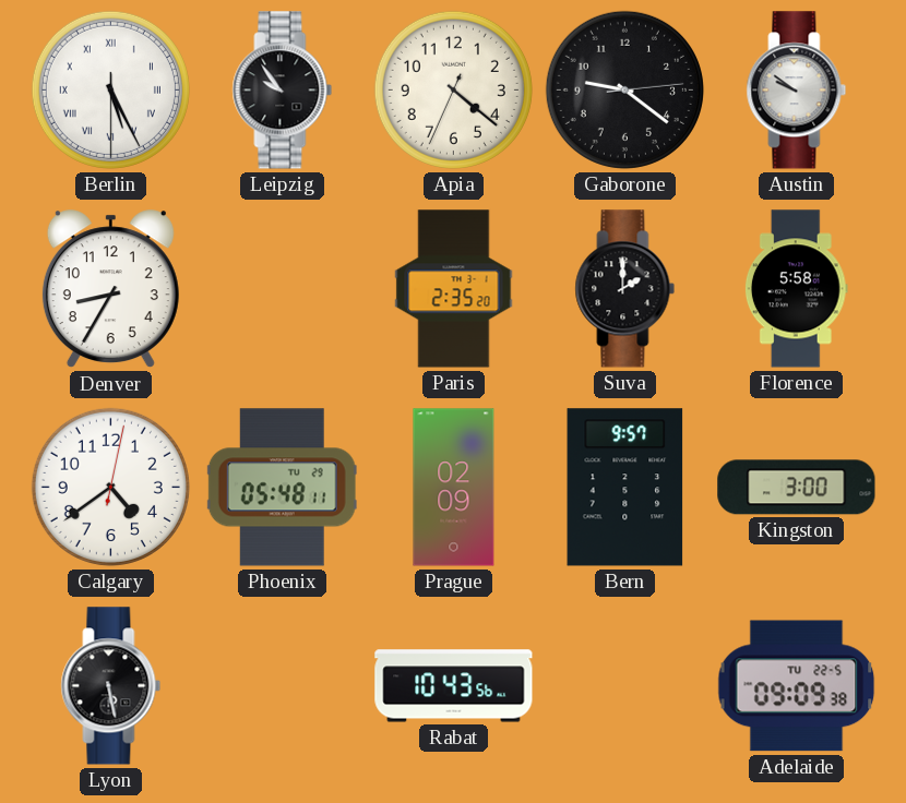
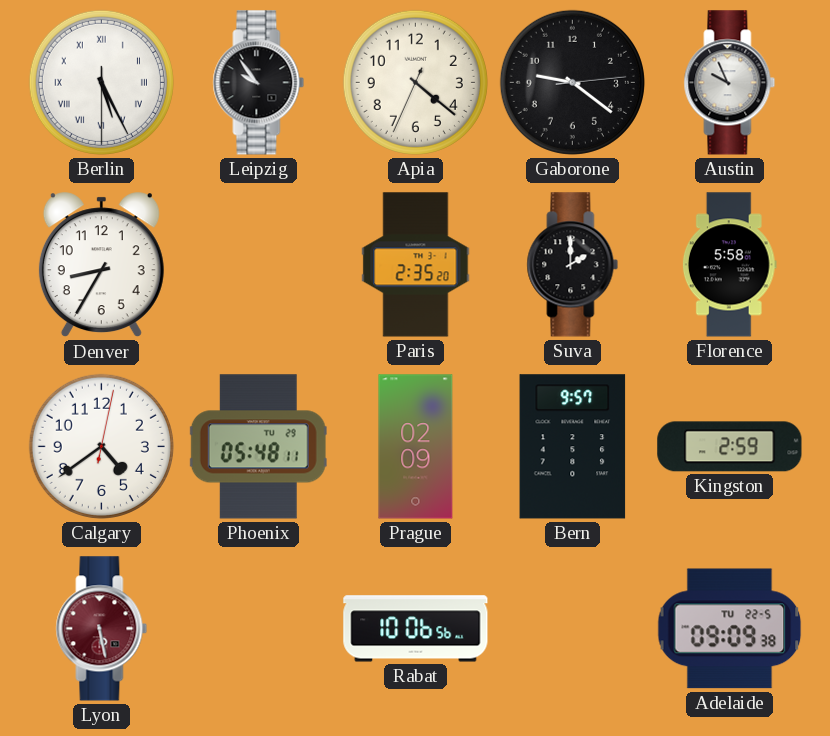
Austin: 9:51 -> 9:56
Kingston: 3:00 -> 2:59
Lyon dial: black -> burgundy
Rabat: 10:43 -> 10:06
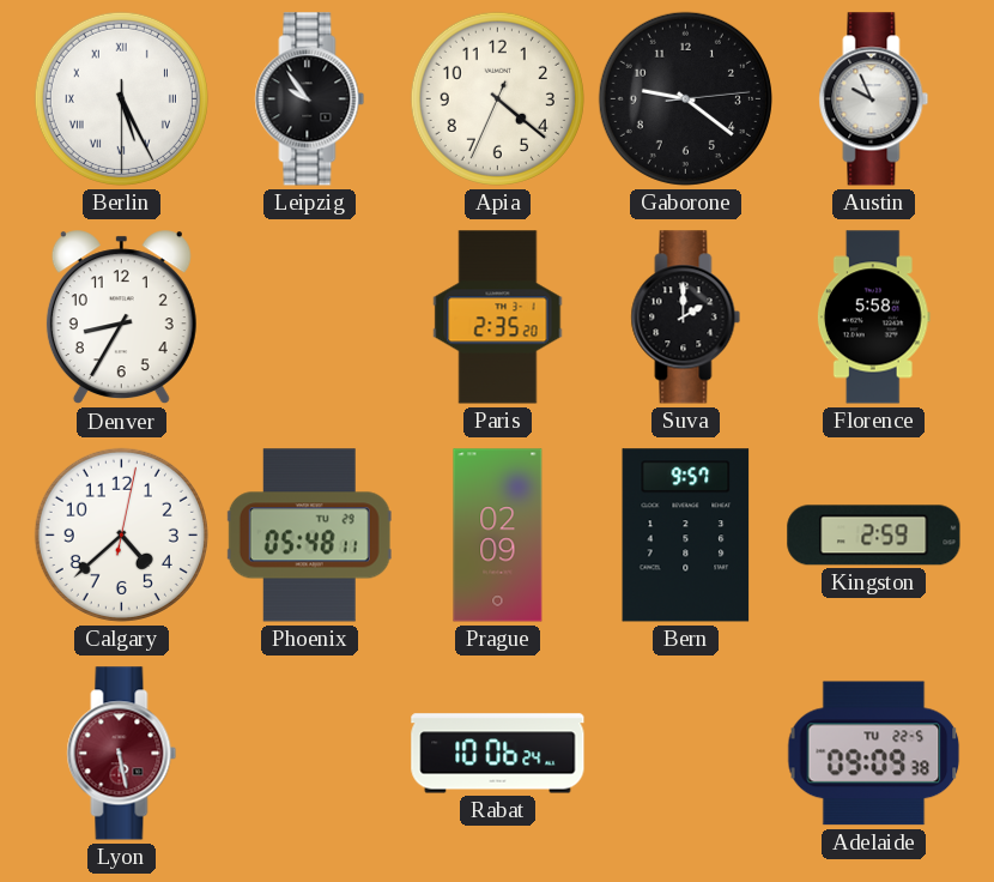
Calgary: 4:39 -> 4:38
Rabat: 10:06:56 -> 10:06:24
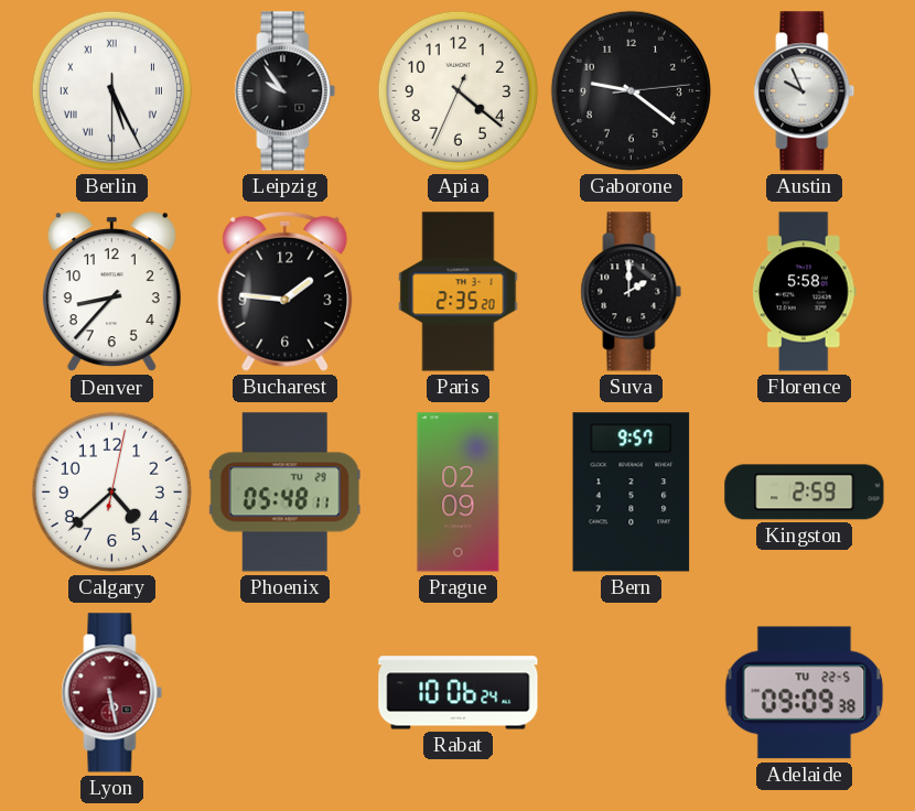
Denver: 8:35 -> 8:37
Bucharest: none -> 1:46
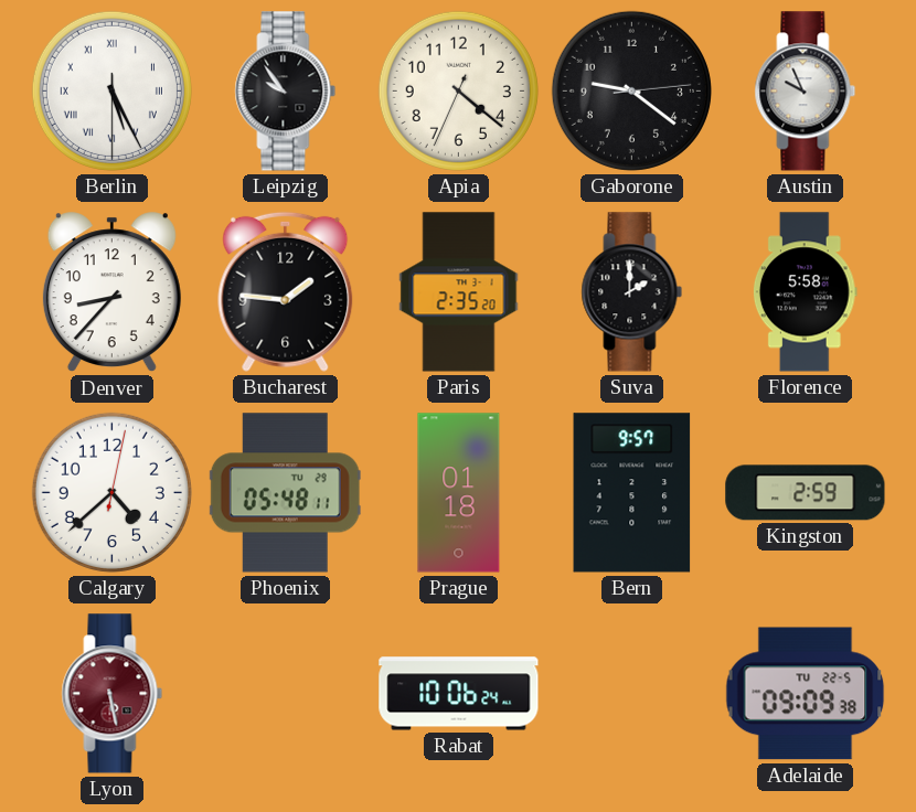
Prague: 02:09 -> 01:18
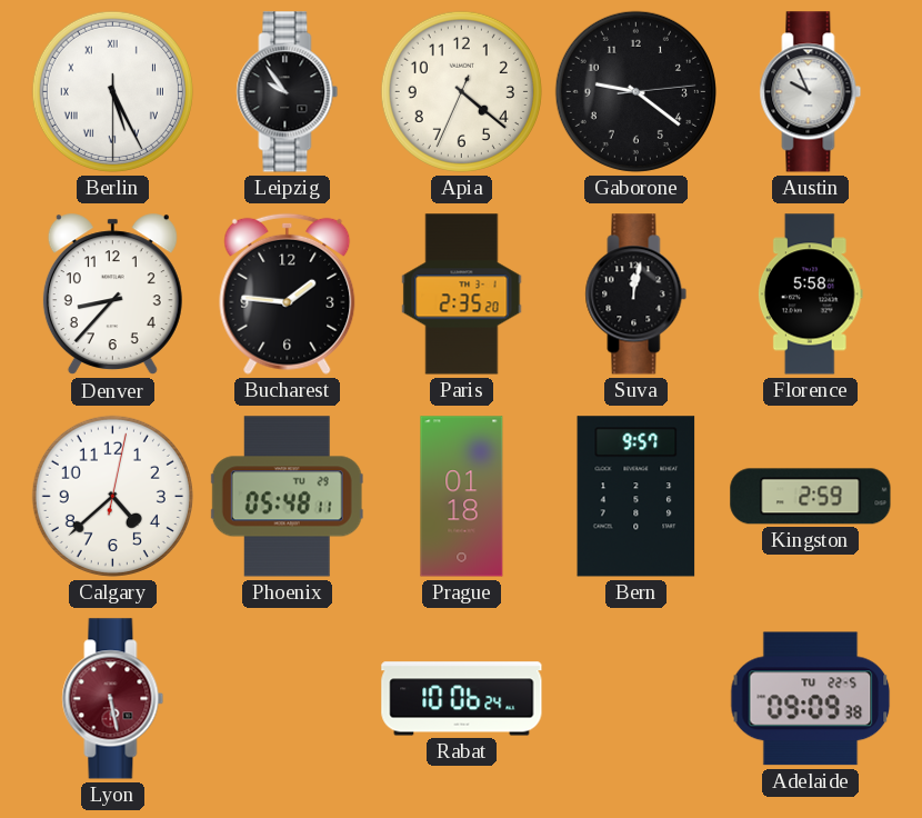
Suva: 2:00 -> 12:02
